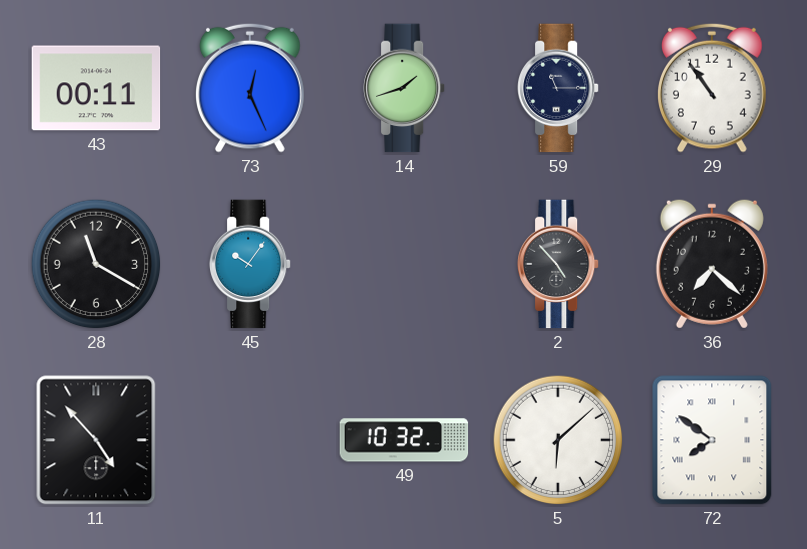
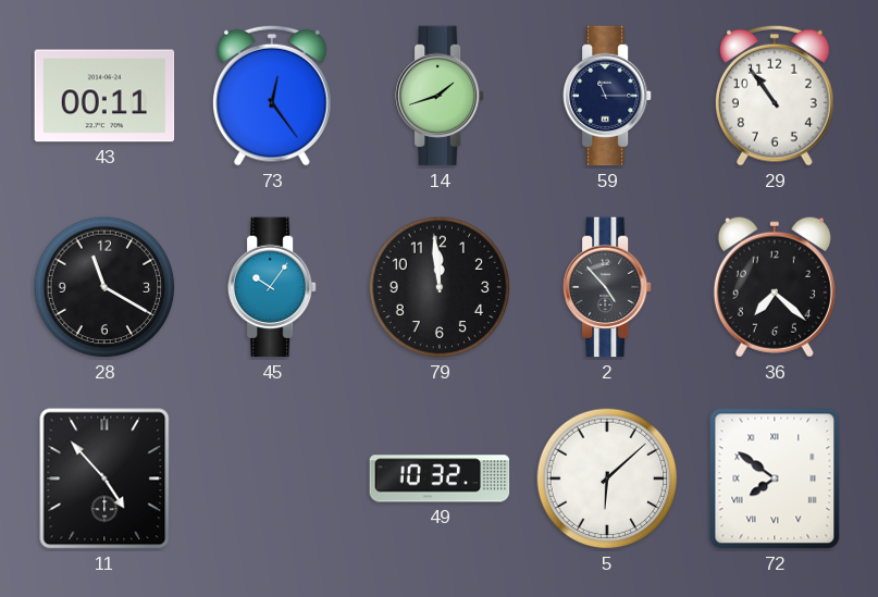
73: 12:26 -> 12:24
79: none -> 11:59
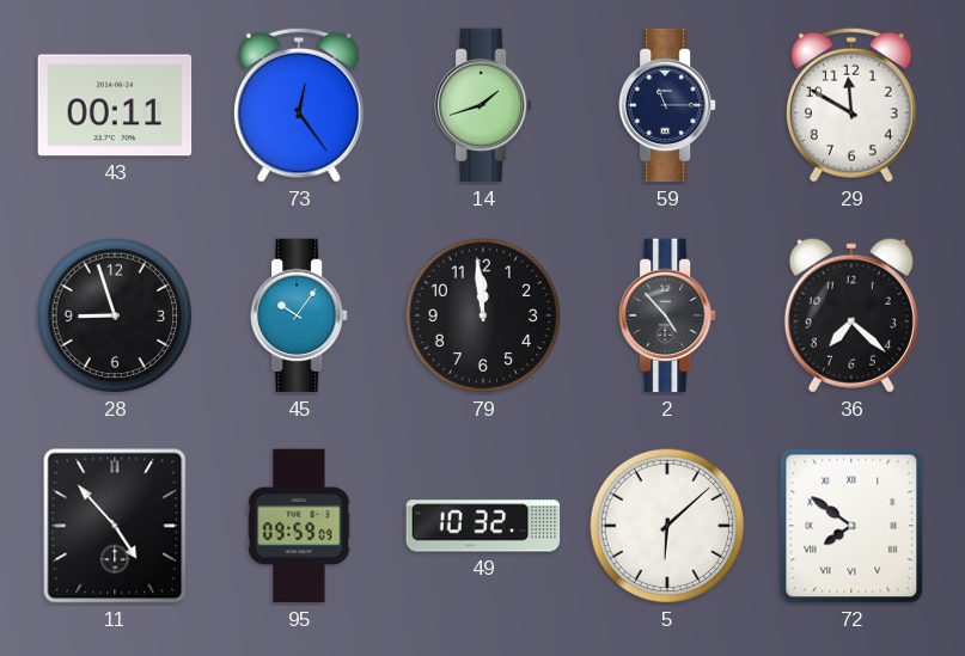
29: 10:54 -> 11:50
28: 11:20 -> 8:57
95: none -> 09:59
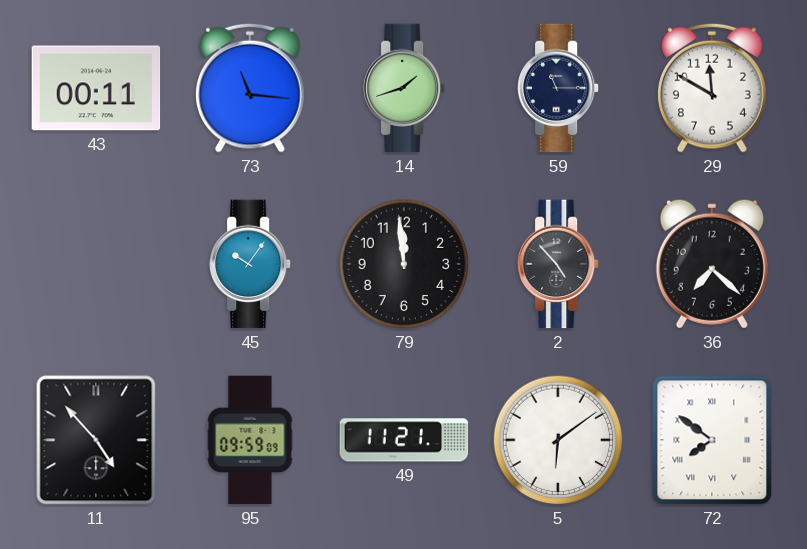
73: 12:24 -> 11:16
28: 8:57 -> none
49: 10:32 -> 11:21
5: 6:08 -> 6:09
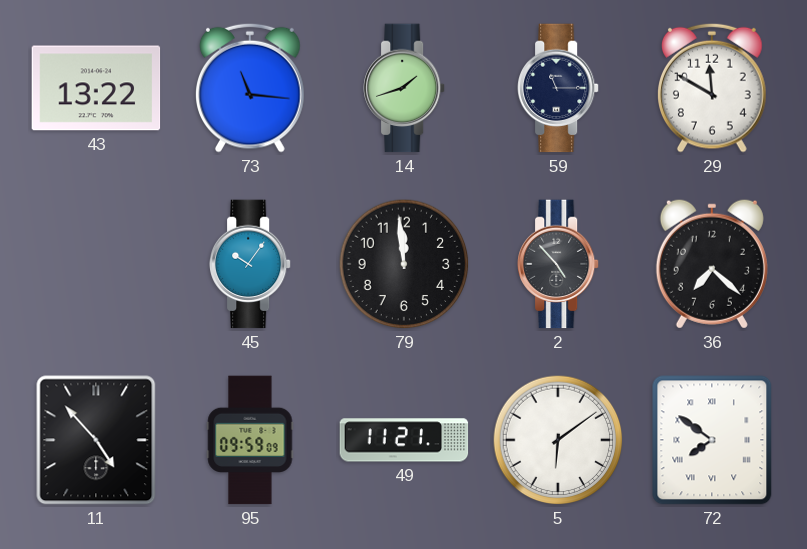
43: 00:11 -> 13:22
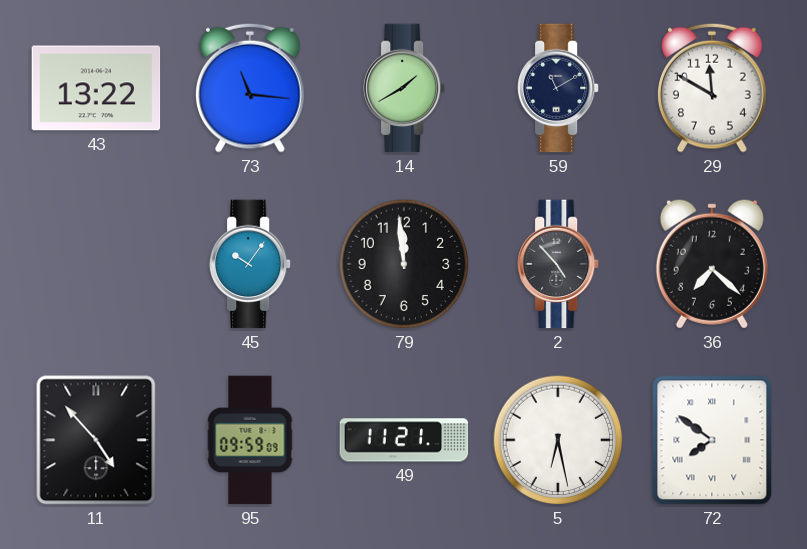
14: 1:42 -> 1:40
59: 11:15 -> 11:10
5: 6:09 -> 6:28
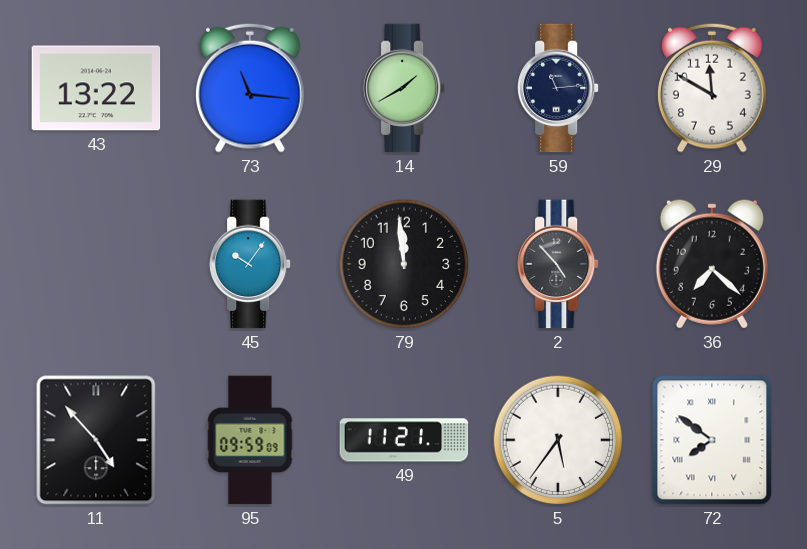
59: 11:10 -> 11:14
5: 6:28 -> 5:36
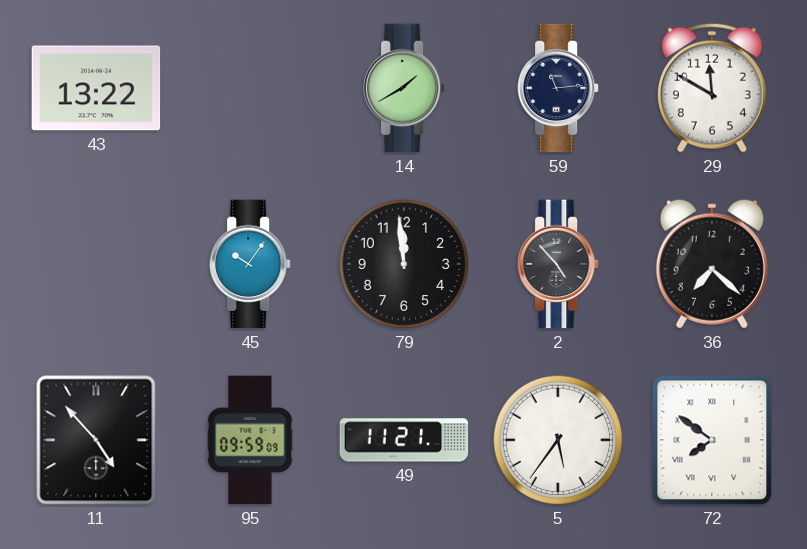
73: 11:16 -> none
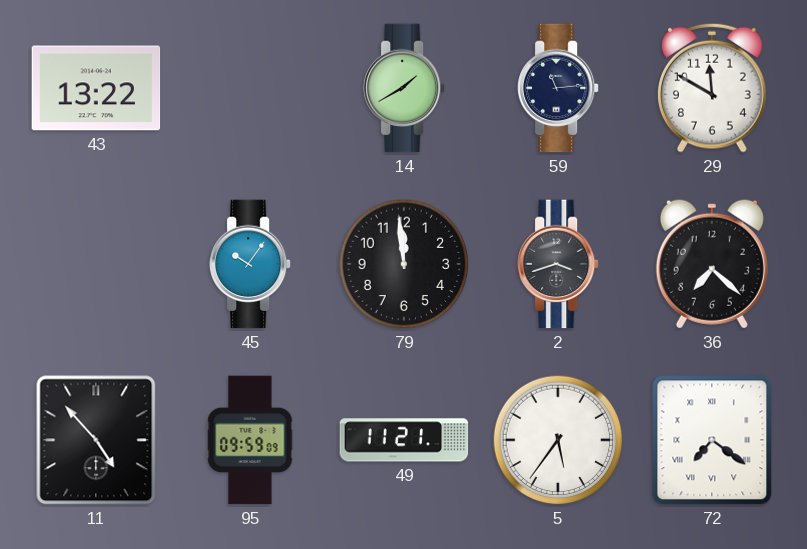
2: 4:53 -> 3:42
72: 7:51 -> 7:21
